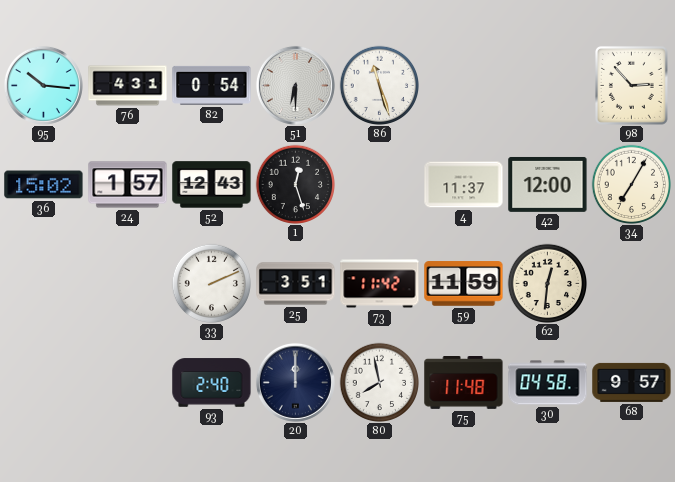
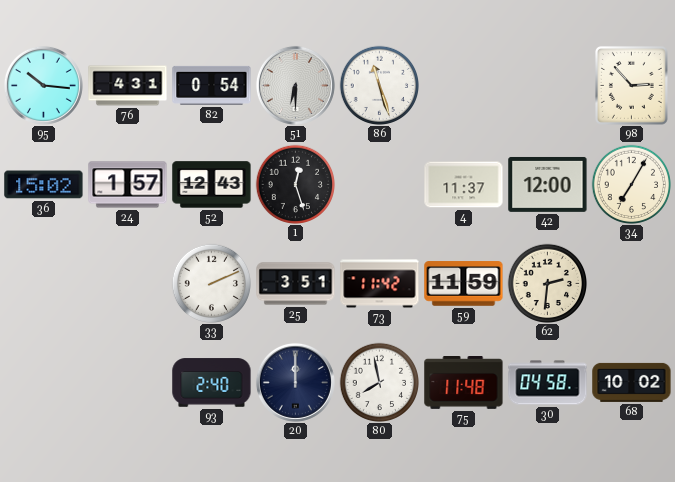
62: 12:31 -> 2:31
68: 9:57 -> 10:02
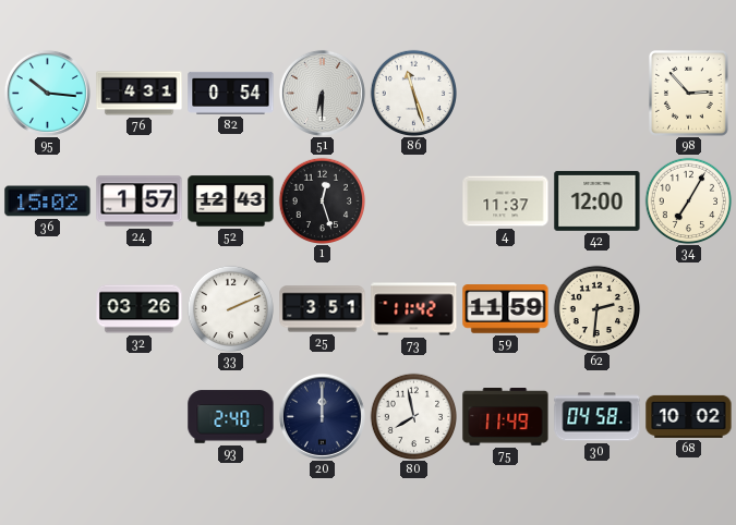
32: none -> 03:26
75: 11:48 -> 11:49
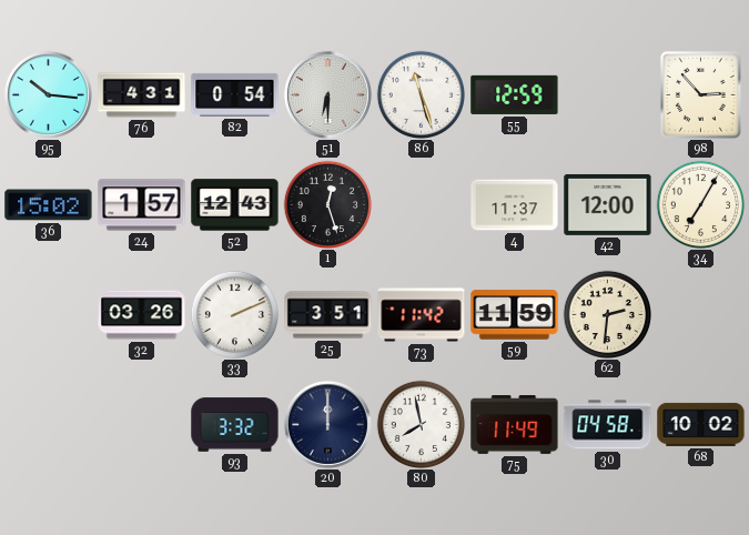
55: none -> 12:59
93: 2:40 -> 3:32
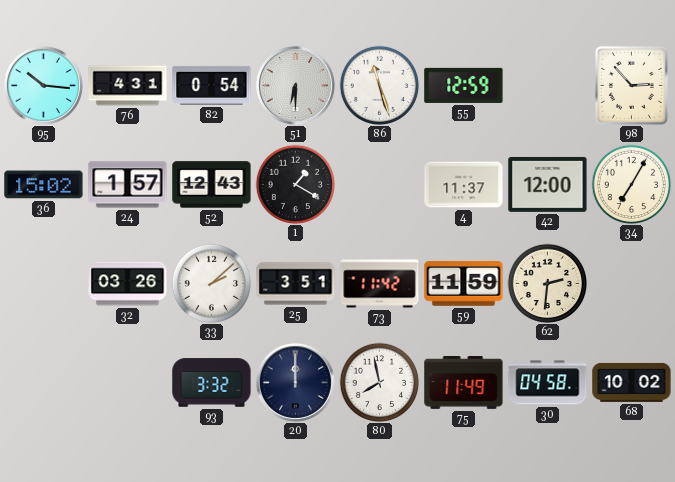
1: 12:27 -> 1:20
33: 2:11 -> 2:08
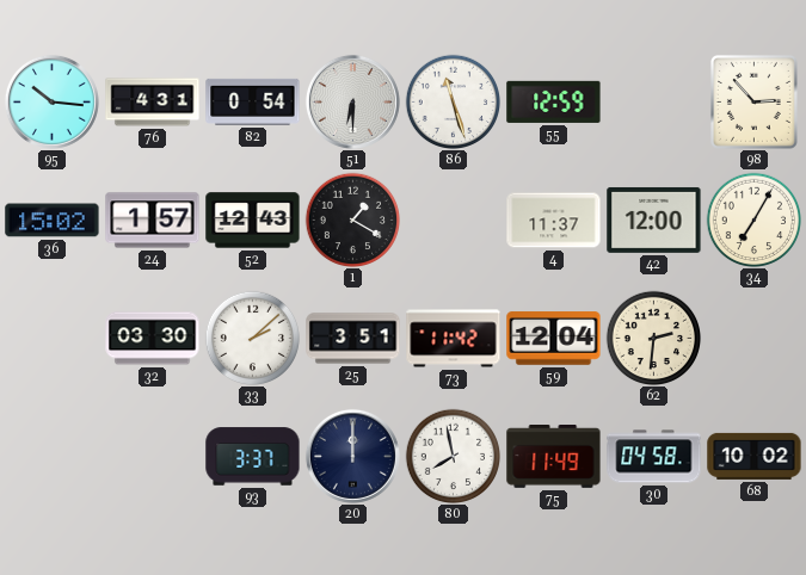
32: 03:26 -> 03:30
59: 11:59 -> 12:04
93: 3:32 -> 3:37
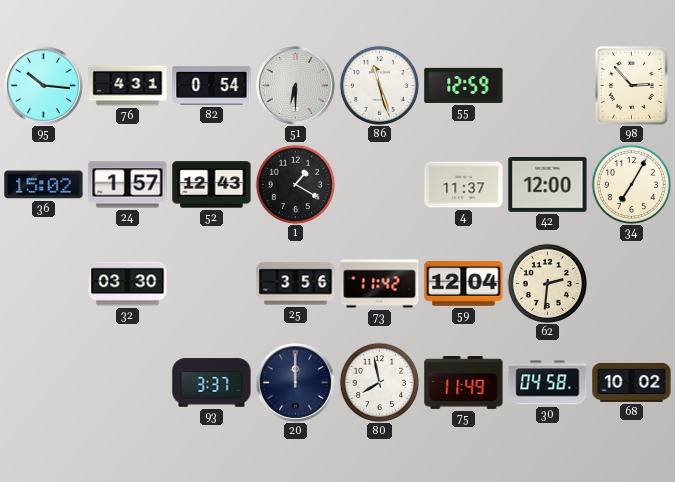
33: 2:08 -> none
25: 3:51 -> 3:56
